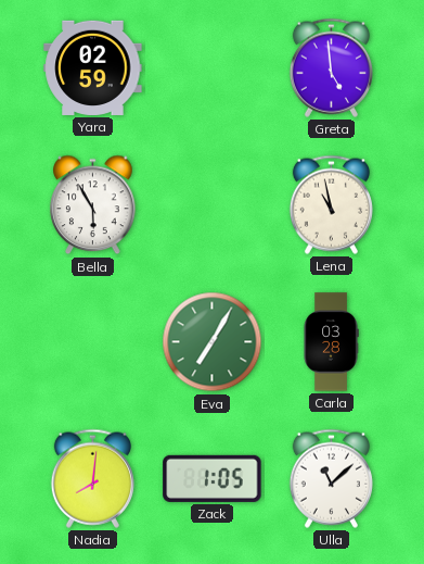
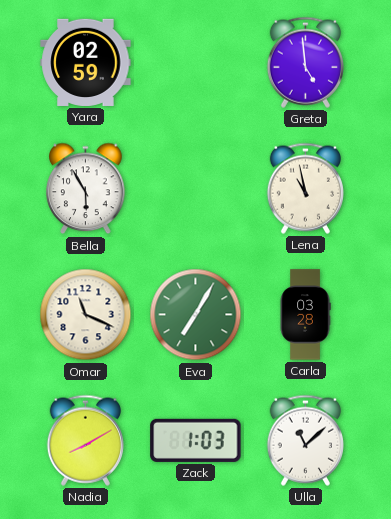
Omar: none -> 11:19
Nadia: 8:01 -> 8:10
Zack: 1:05 -> 1:03
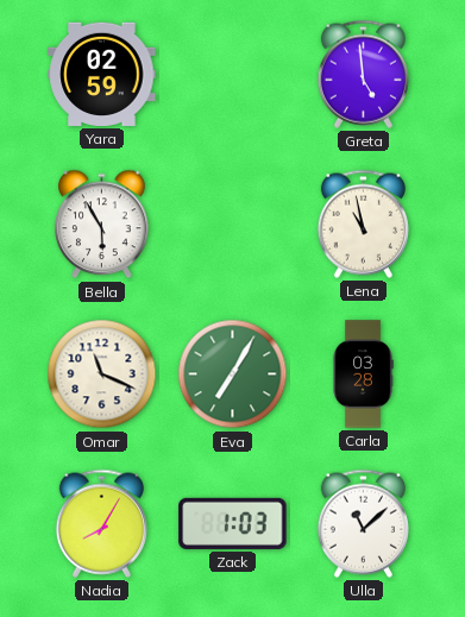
Nadia: 8:10 -> 8:05
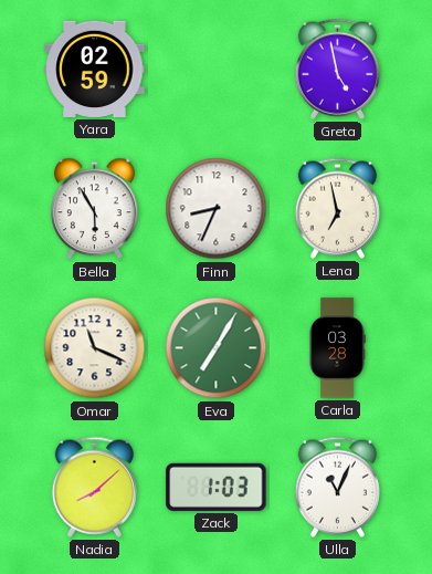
Greta: 4:59 -> 4:58
Finn: none -> 8:34
Lena: 10:58 -> 6:58
Nadia: 8:05 -> 8:08
Ulla: 11:08 -> 11:04
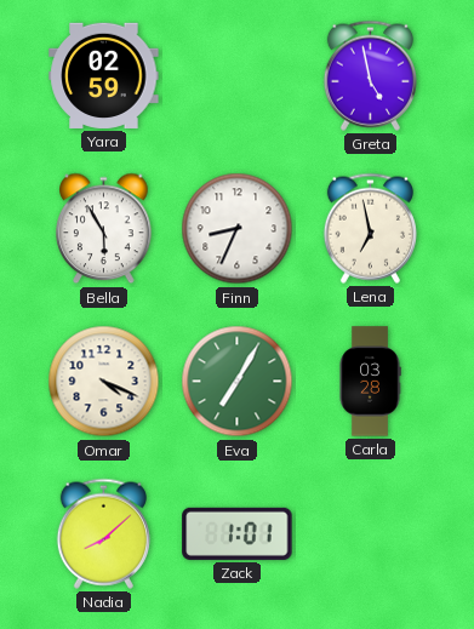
Omar: 11:19 -> 4:19
Zack: 1:03 -> 1:01
Ulla: 11:04 -> none
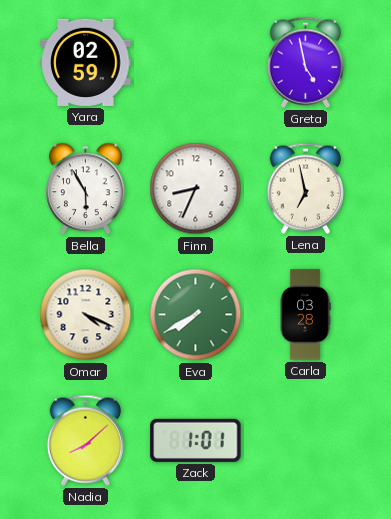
Eva: 7:05 -> 7:40
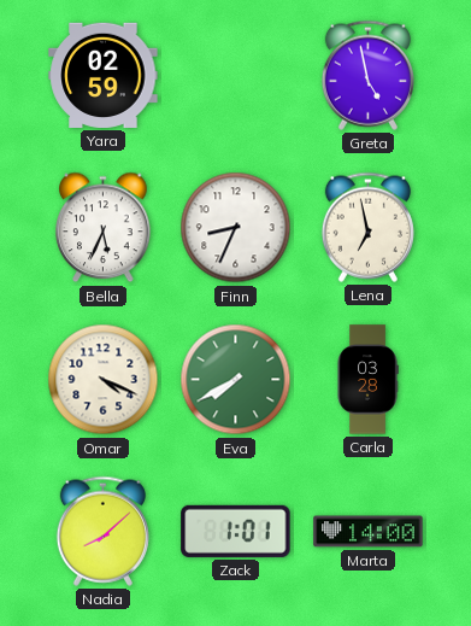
Bella: 5:55 -> 5:34
Marta: none -> 14:00
